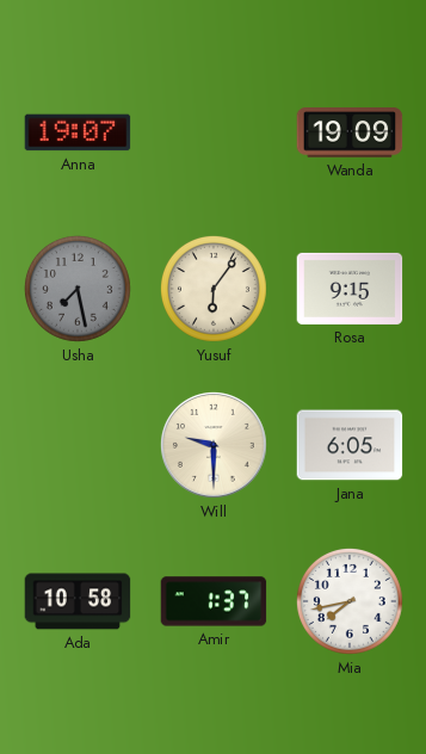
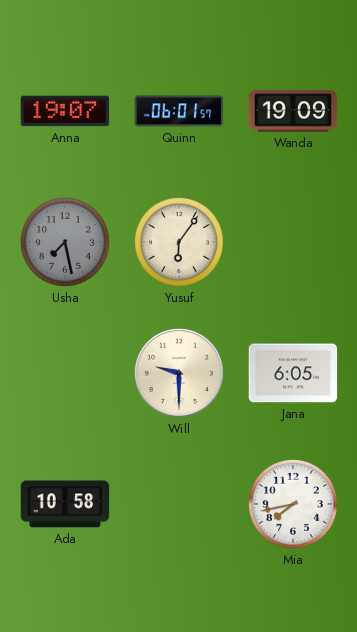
Quinn: none -> 06:01
Rosa: 9:15 -> none
Amir: 1:37 -> none
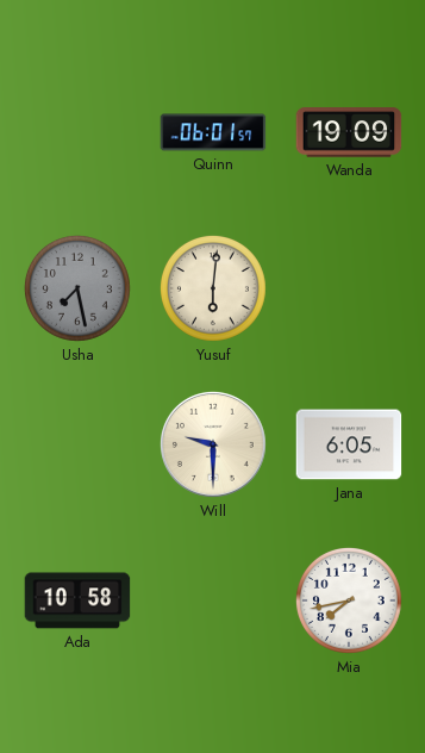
Anna: 19:07 -> none
Yusuf: 6:06 -> 6:01
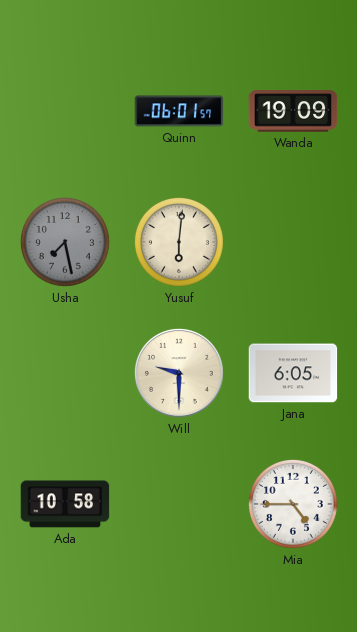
Mia: 7:43 -> 4:45
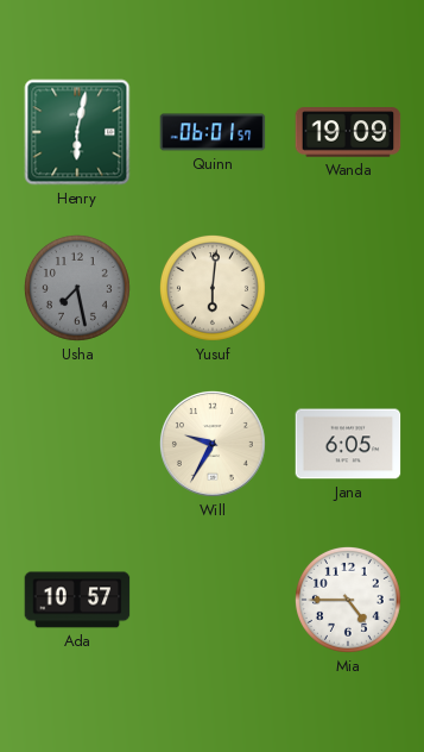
Henry: none -> 6:02
Will: 9:30 -> 9:35
Ada: 10:58 -> 10:57
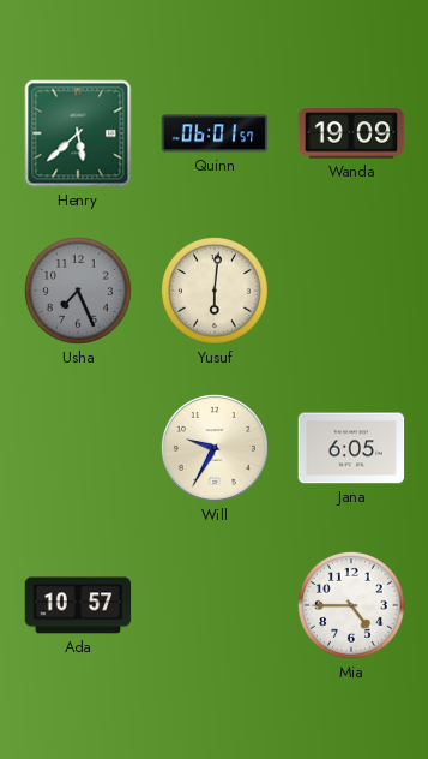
Henry: 6:02 -> 5:38
Usha: 7:28 -> 7:26
